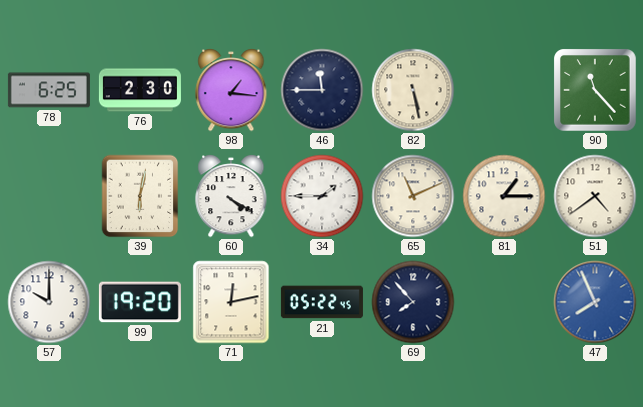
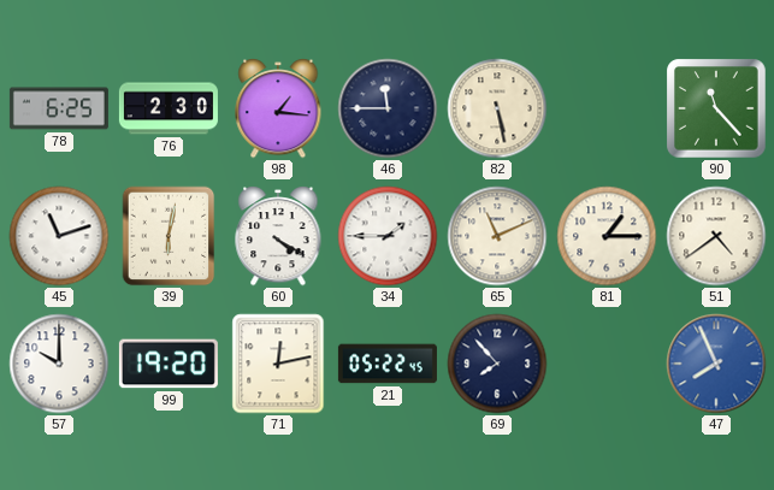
45: none -> 11:12
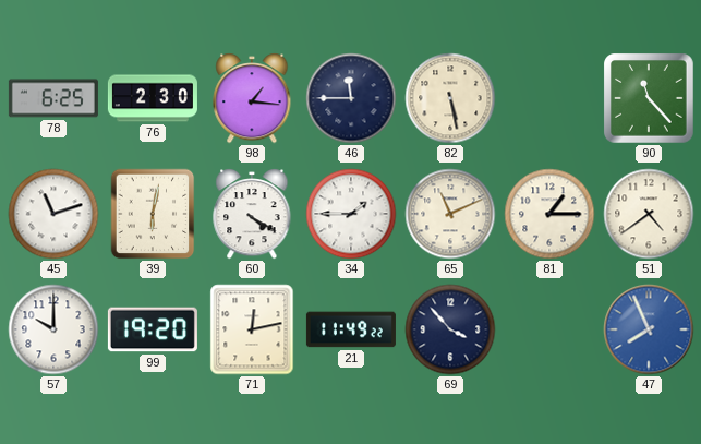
21: 05:22 -> 11:49
69: 7:53 -> 3:53
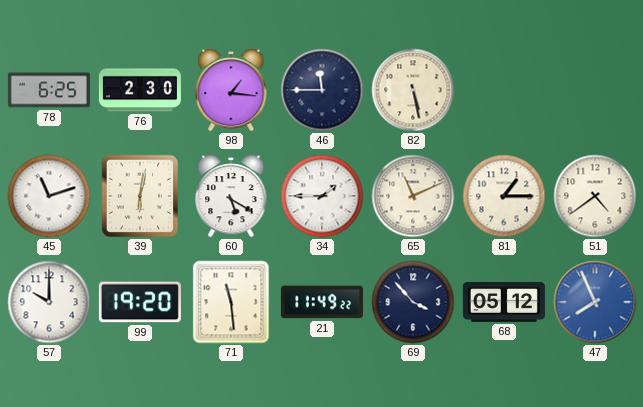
90: 11:23 -> none
60: 4:20 -> 5:20
71: 12:13 -> 11:29
68: none -> 05:12
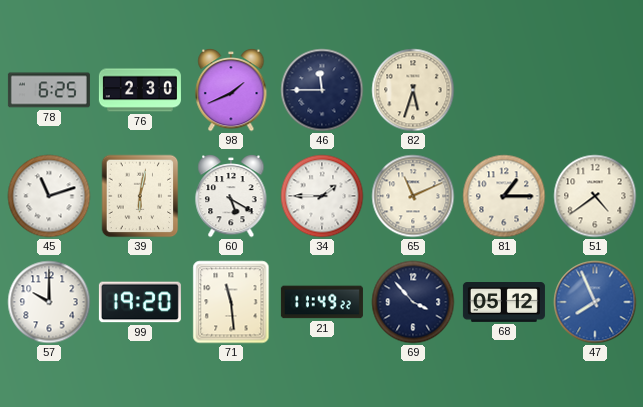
98: 1:16 -> 1:41
82: 5:28 -> 5:33
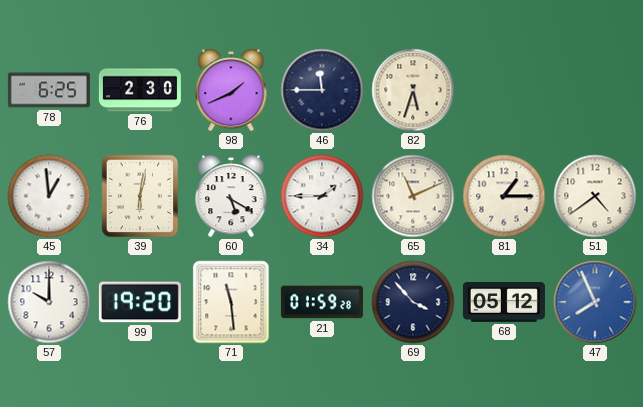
45: 11:12 -> 12:59
21: 11:49 -> 01:59
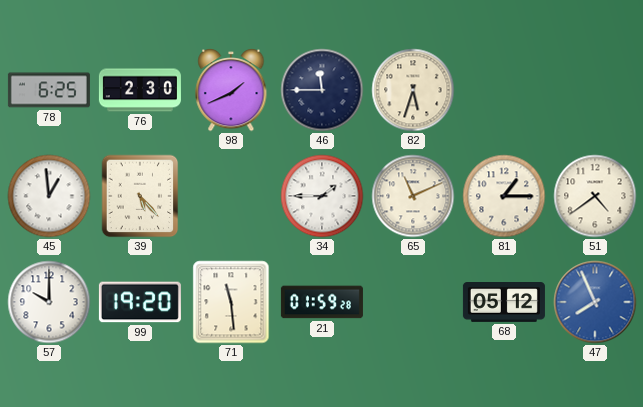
39: 6:02 -> 5:23
60: 5:20 -> none
69: 3:53 -> none
